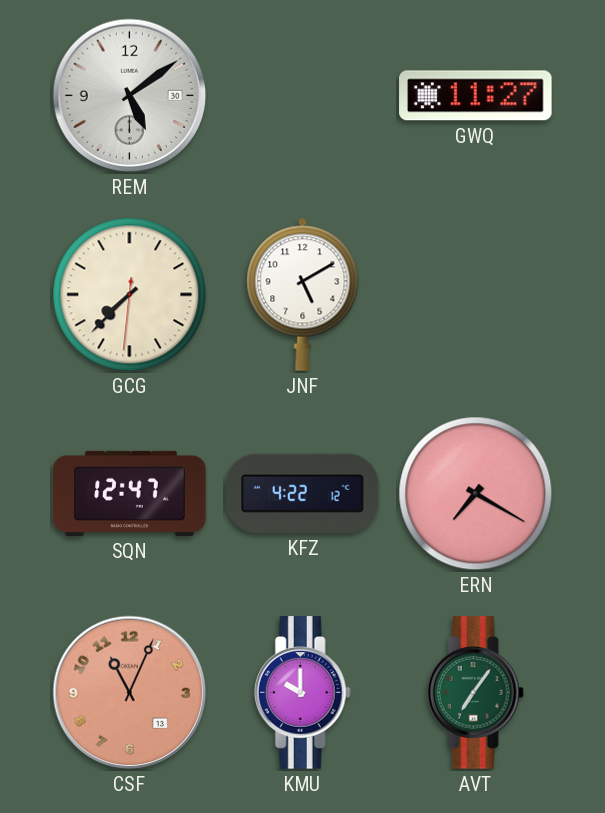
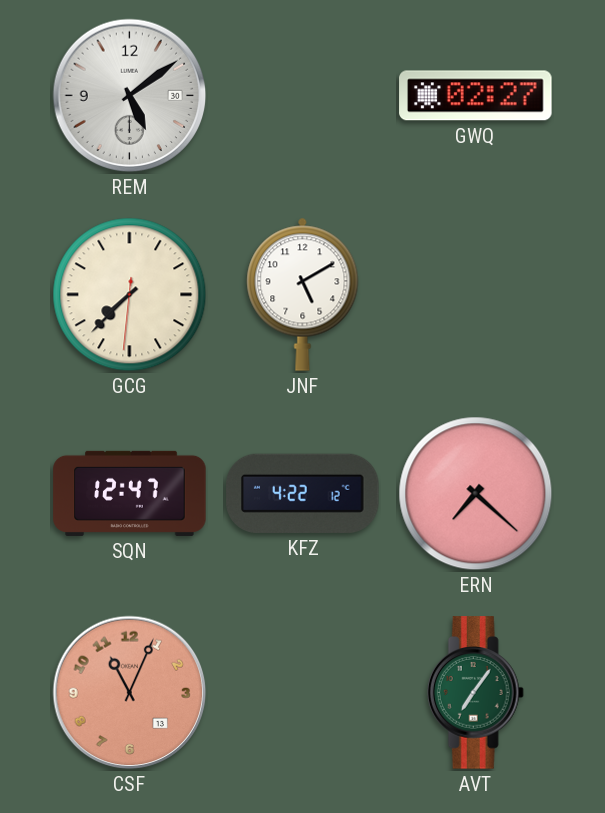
GWQ: 11:27 -> 02:27
ERN: 7:20 -> 7:22
KMU: 10:00 -> none
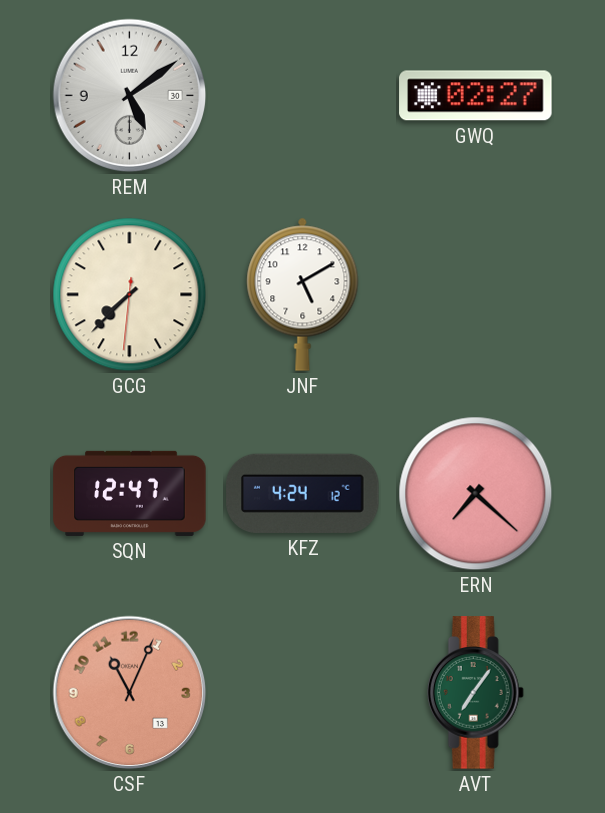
KFZ: 4:22 -> 4:24
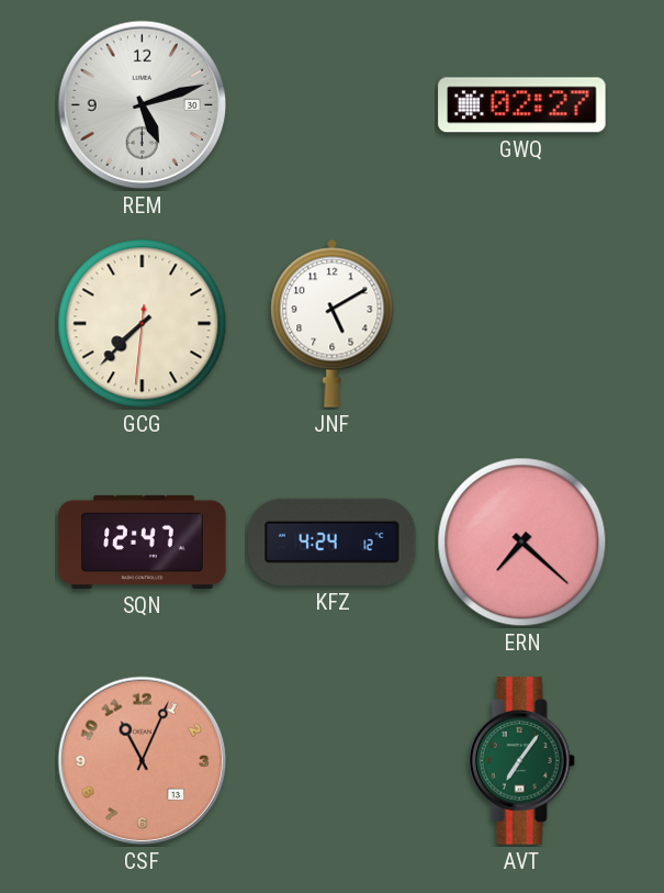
REM: 5:09 -> 5:12
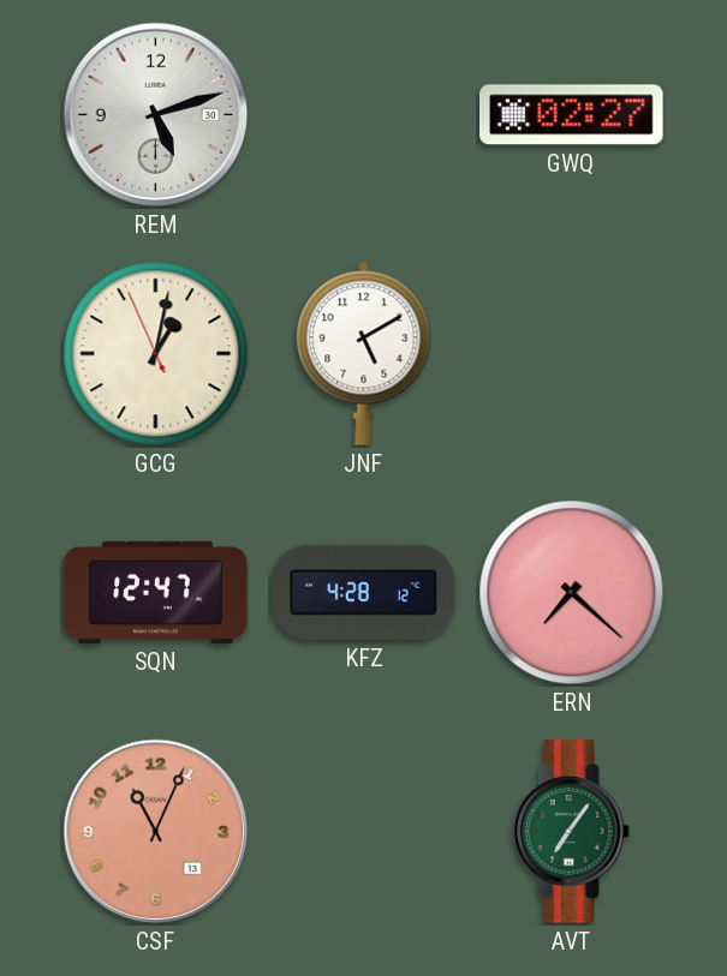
GCG: 7:37 -> 1:01
KFZ: 4:24 -> 4:28
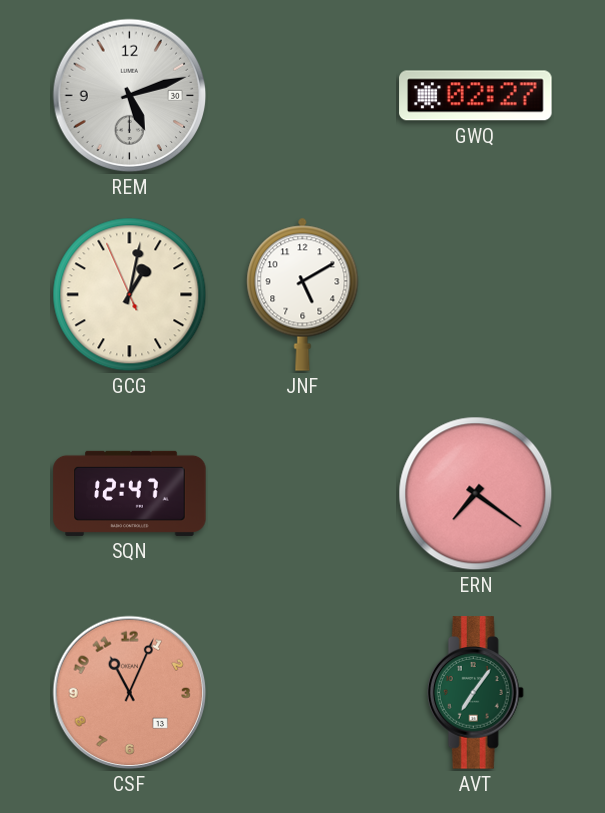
KFZ: 4:28 -> none
ERN: 7:22 -> 7:21
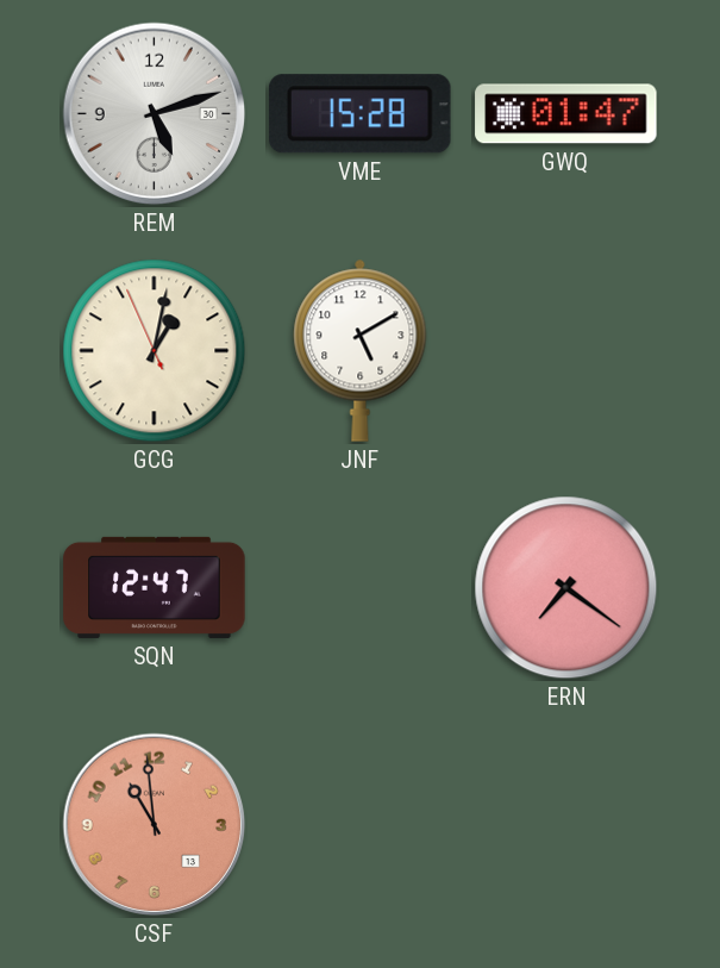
VME: none -> 15:28
GWQ: 02:27 -> 01:47
CSF: 11:04 -> 10:59
AVT: 7:06 -> none
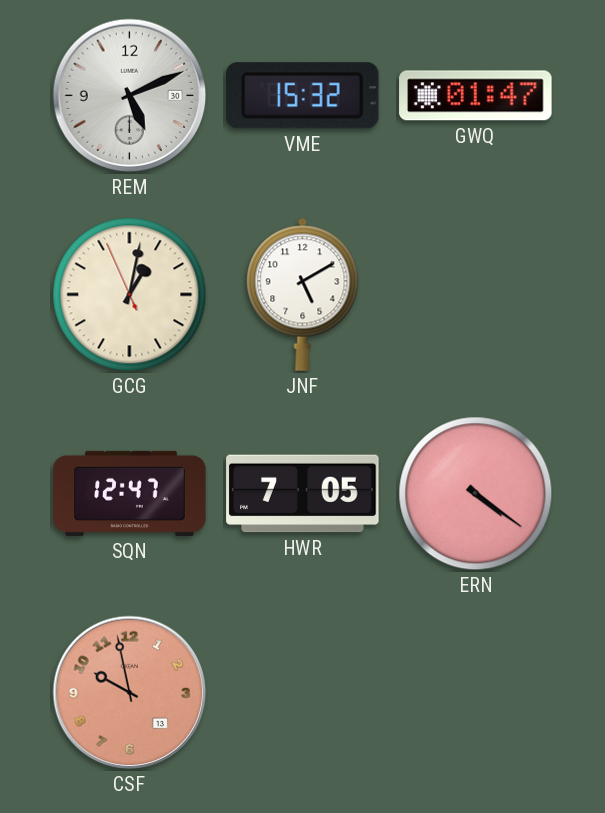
REM: 5:12 -> 5:11
VME: 15:28 -> 15:32
HWR: none -> 7:05
ERN: 7:21 -> 4:21
CSF: 10:59 -> 9:58
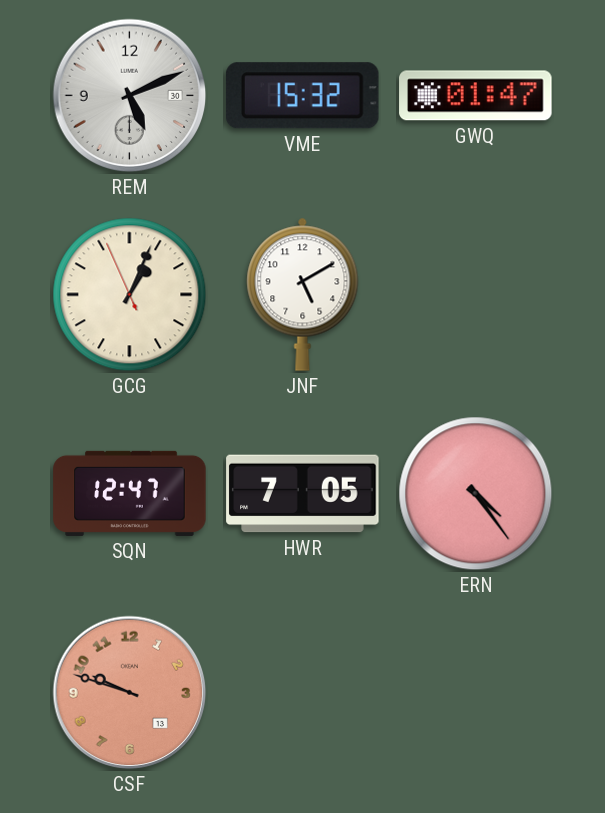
GCG: 1:01 -> 1:03
ERN: 4:21 -> 4:24
CSF: 9:58 -> 9:48
